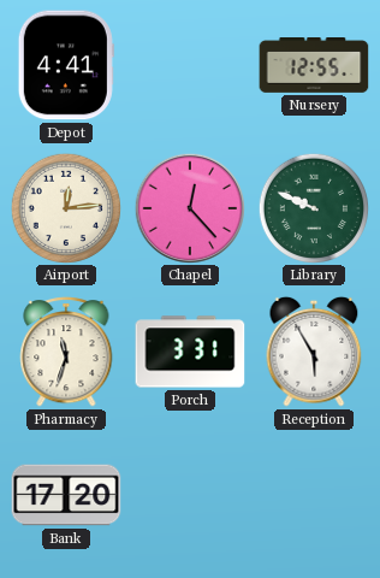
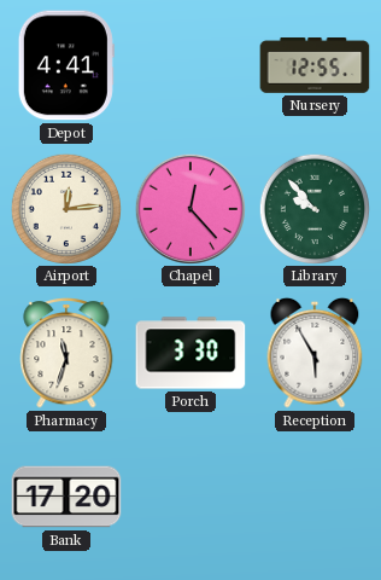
Library: 9:49 -> 9:53
Porch: 3:31 -> 3:30
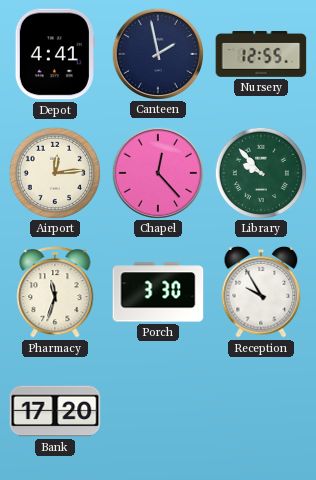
Canteen: none -> 1:58
Reception: 5:55 -> 9:55
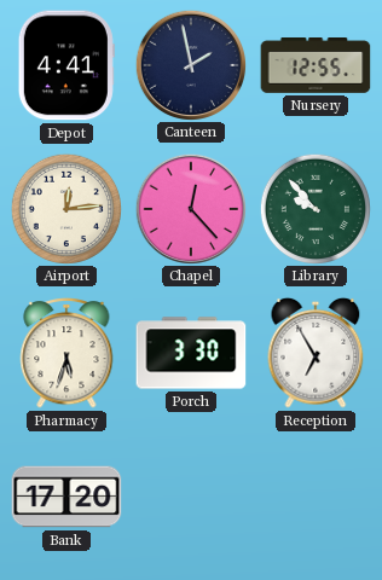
Pharmacy: 11:33 -> 5:33
Reception: 9:55 -> 6:55
